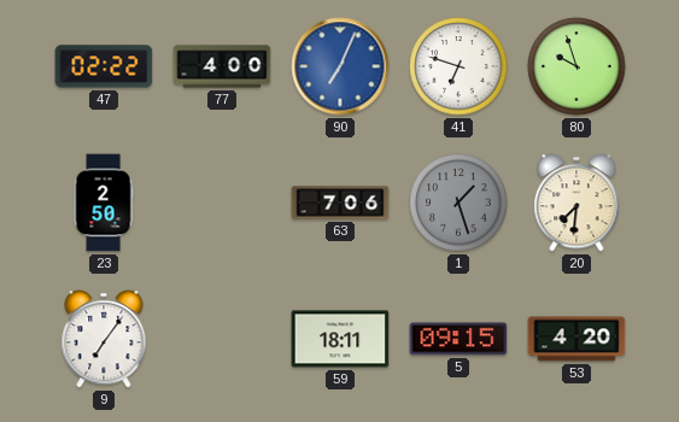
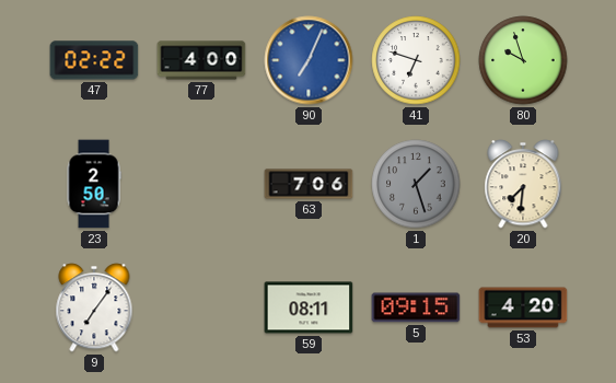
59: 18:11 -> 08:11
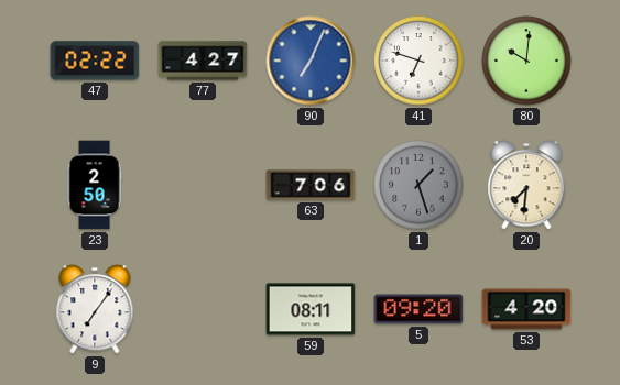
77: 4:00 -> 4:27
80: 9:57 -> 10:01
5: 09:15 -> 09:20
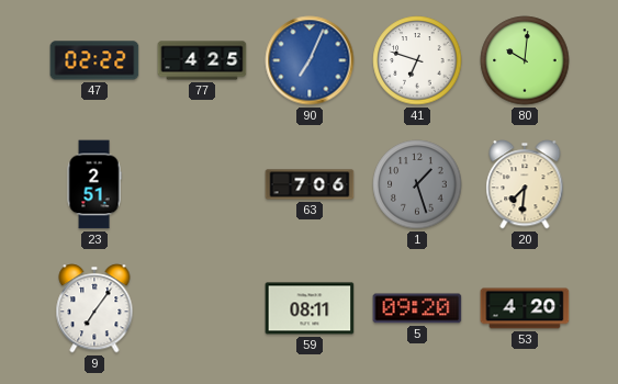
77: 4:27 -> 4:25
23: 2:50 -> 2:51
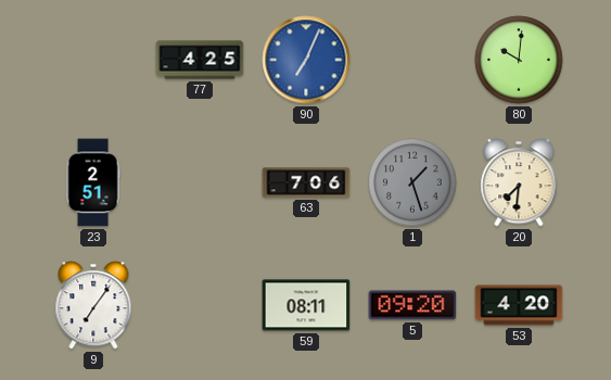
47: 02:22 -> none
41: 6:48 -> none
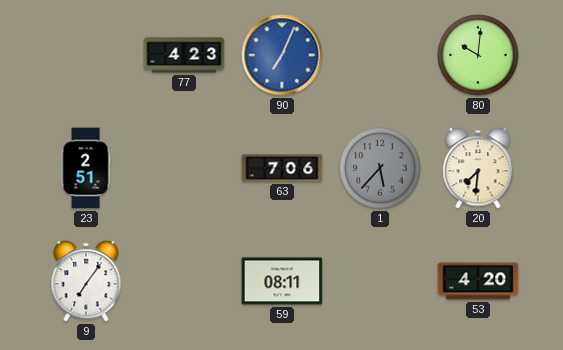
77: 4:25 -> 4:23
1: 1:27 -> 5:37
5: 09:20 -> none
